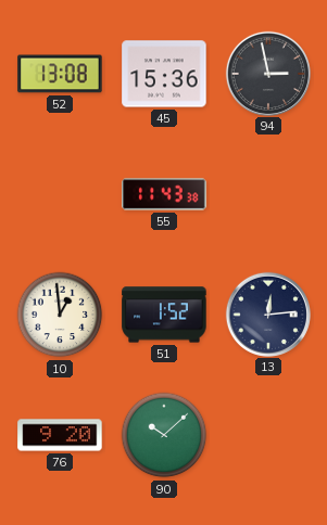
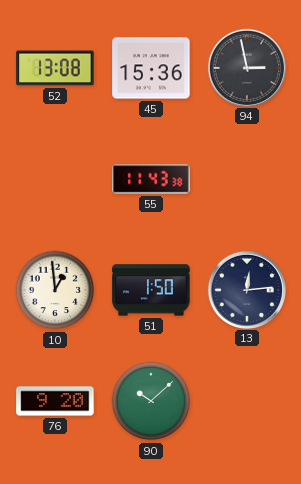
51: 1:52 -> 1:50
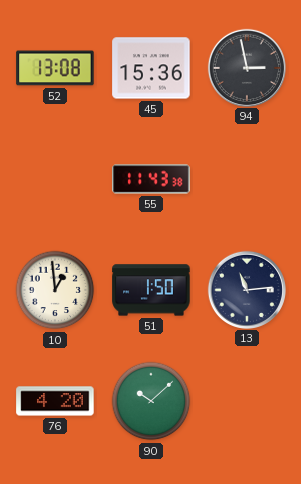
13: 12:14 -> 11:14
76: 9:20 -> 4:20
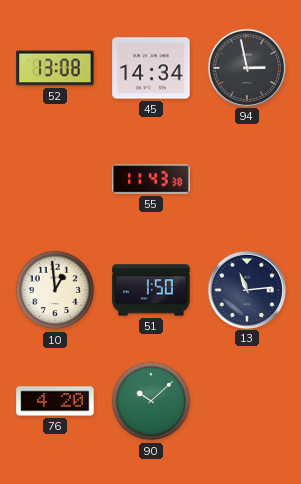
45: 15:36 -> 14:34
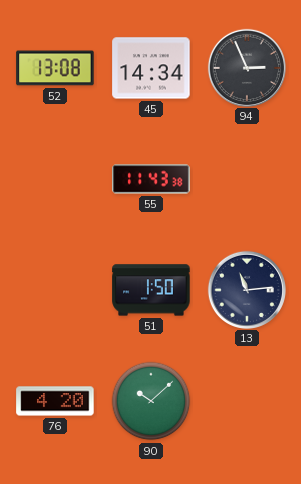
94: 2:58 -> 2:56
10: 12:59 -> none
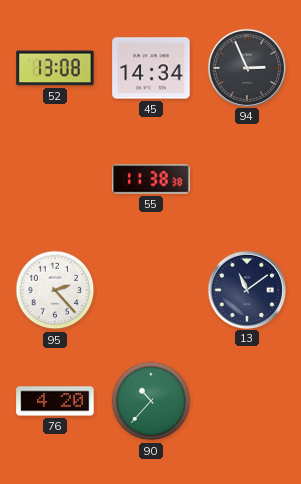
55: 11:43 -> 11:38
95: none -> 2:23
51: 1:50 -> none
13: 11:14 -> 11:09
90: 10:08 -> 10:37
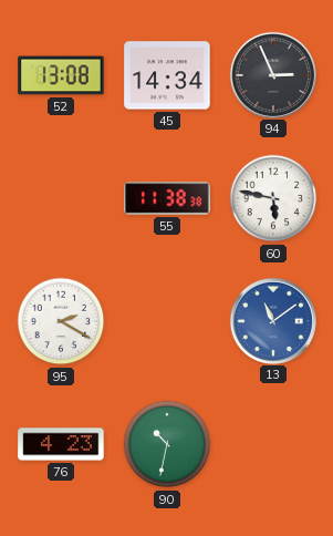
60: none -> 5:47
95: 2:23 -> 2:20
13 dial: navy -> blue
76: 4:20 -> 4:23
90: 10:37 -> 10:32
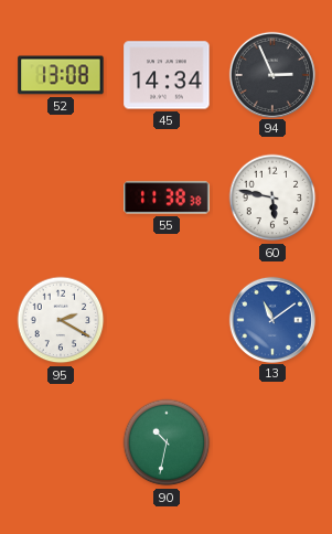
76: 4:23 -> none
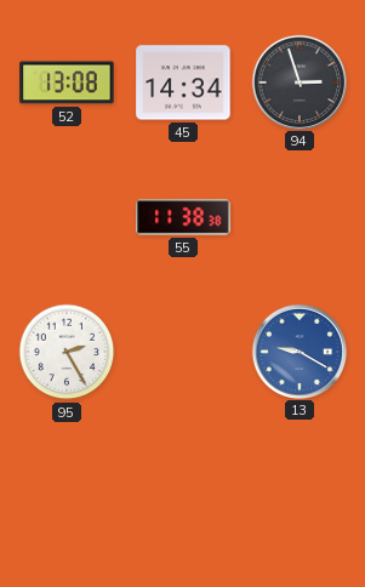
94: 2:56 -> 2:57
60: 5:47 -> none
95: 2:20 -> 2:25
13: 11:09 -> 9:20
90: 10:32 -> none
